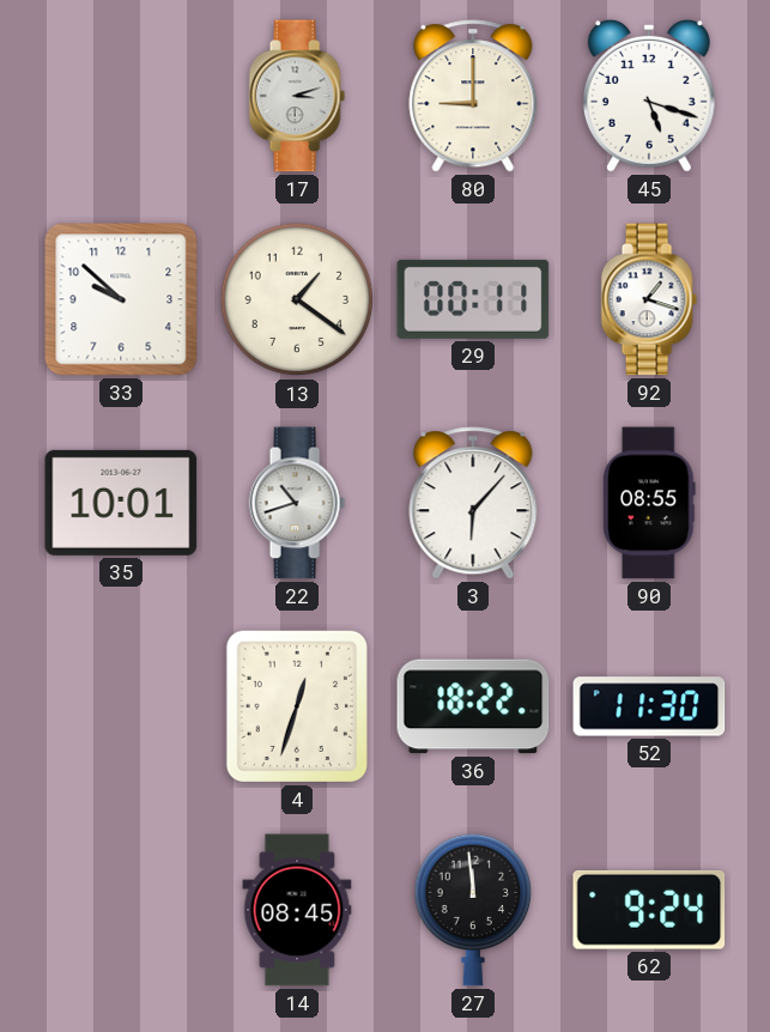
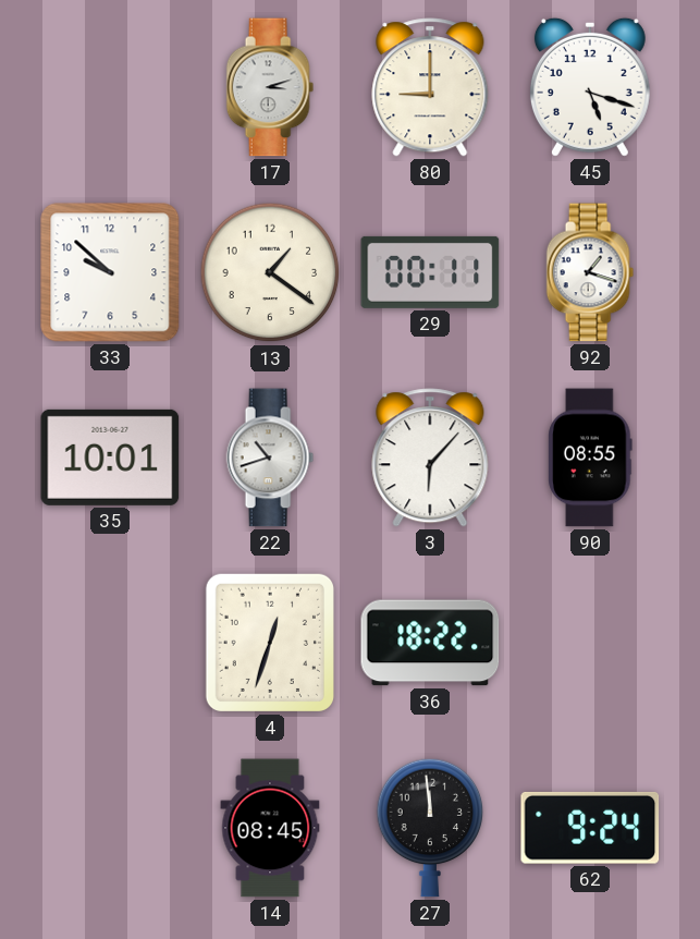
52: 11:30 -> none
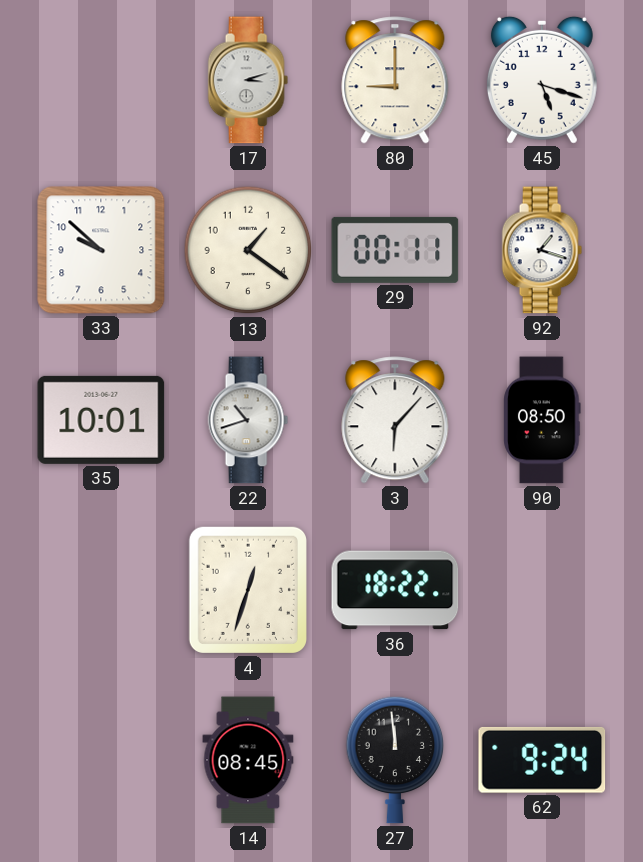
90: 08:55 -> 08:50
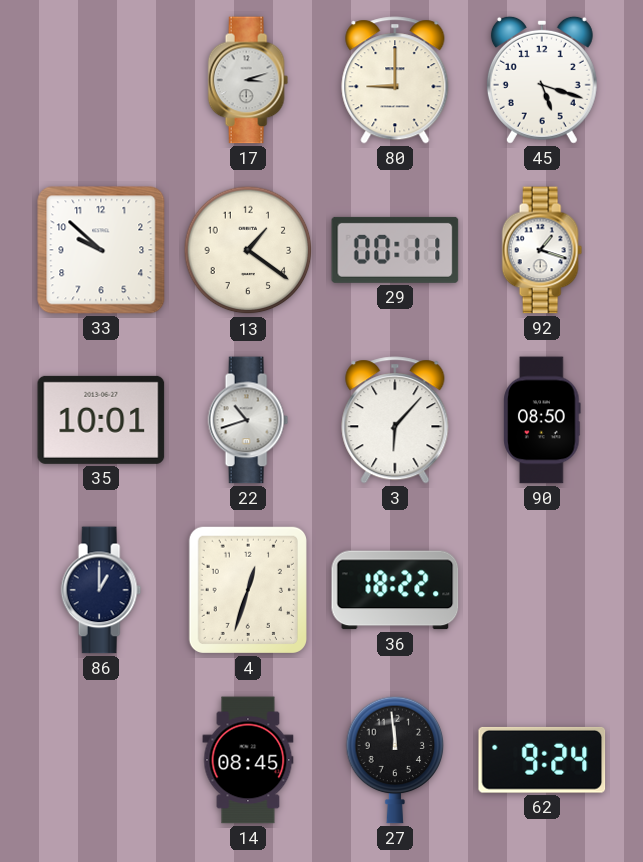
86: none -> 1:00
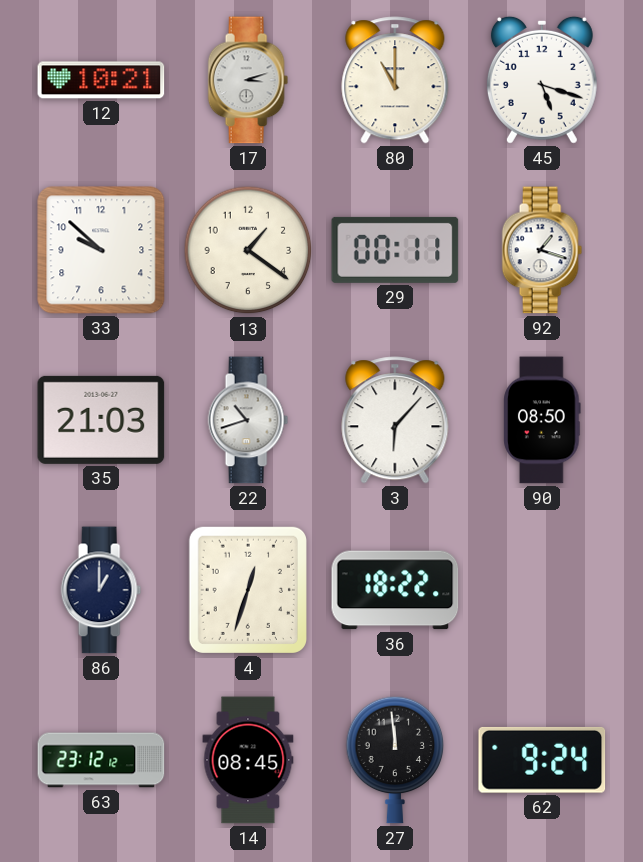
12: none -> 10:21
80: 9:00 -> 11:00
35: 10:01 -> 21:03
63: none -> 23:12
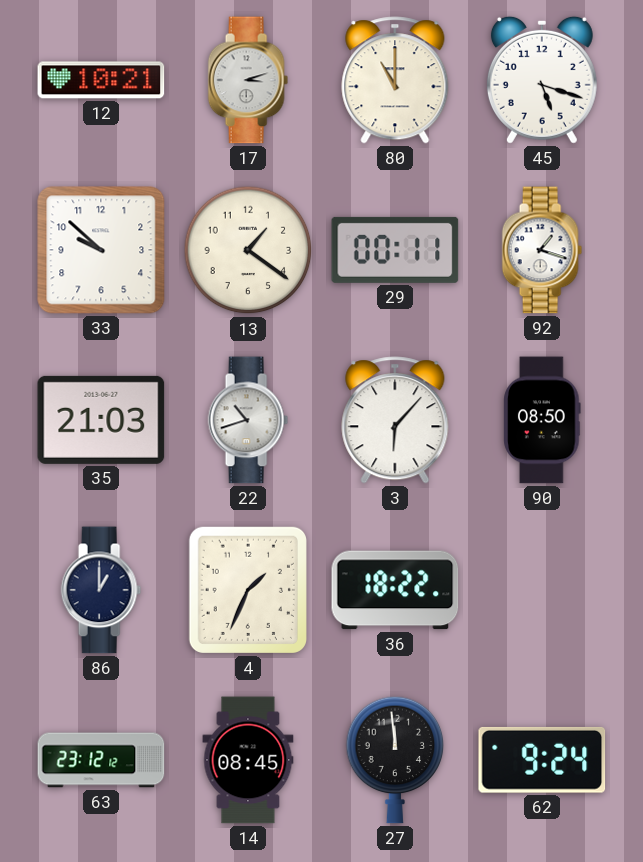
4: 12:33 -> 1:34
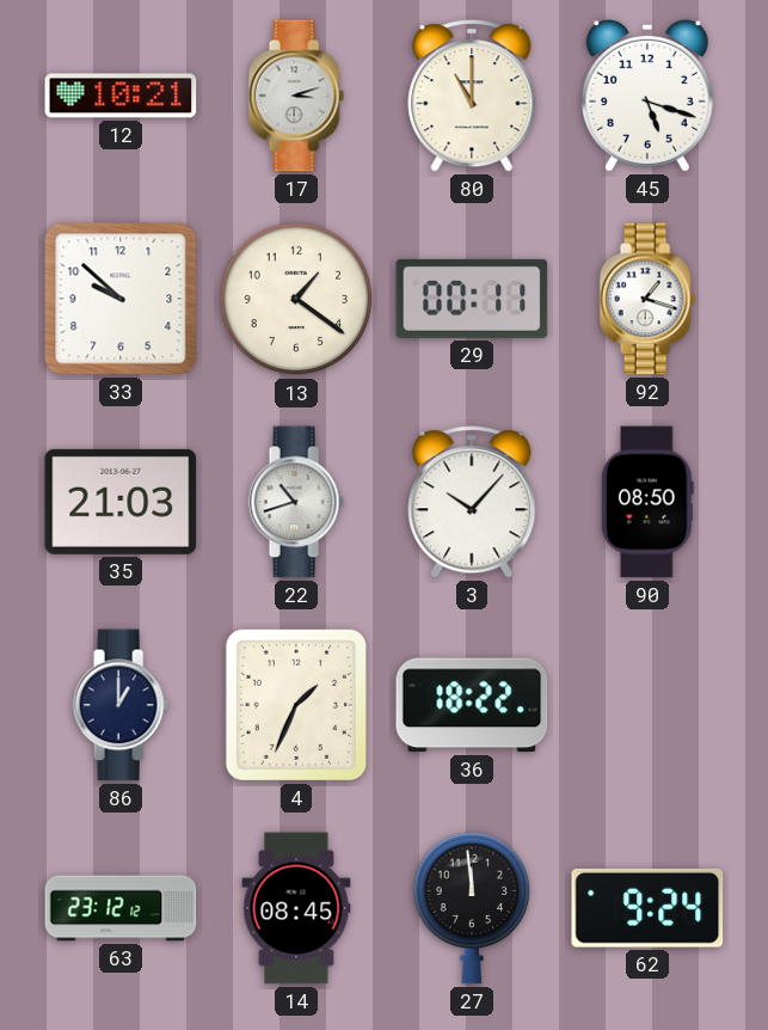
3: 6:07 -> 10:07
